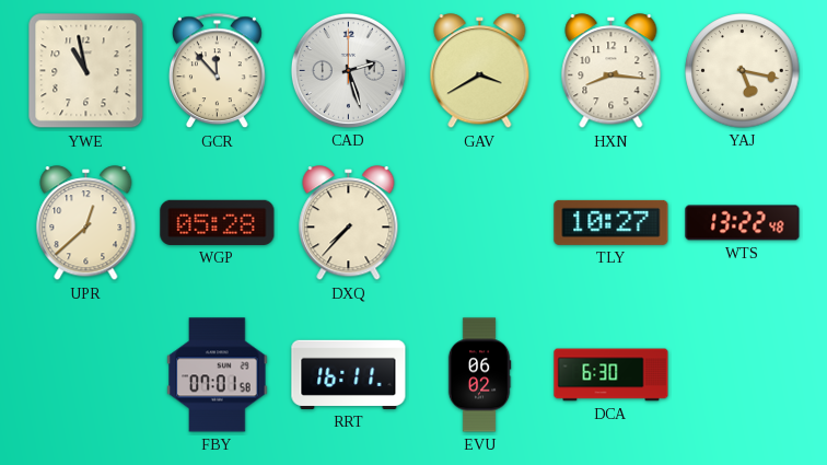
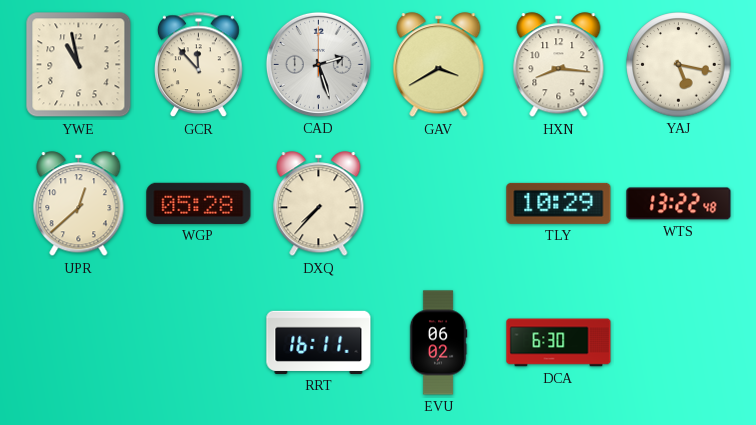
TLY: 10:27 -> 10:29
FBY: 07:01 -> none
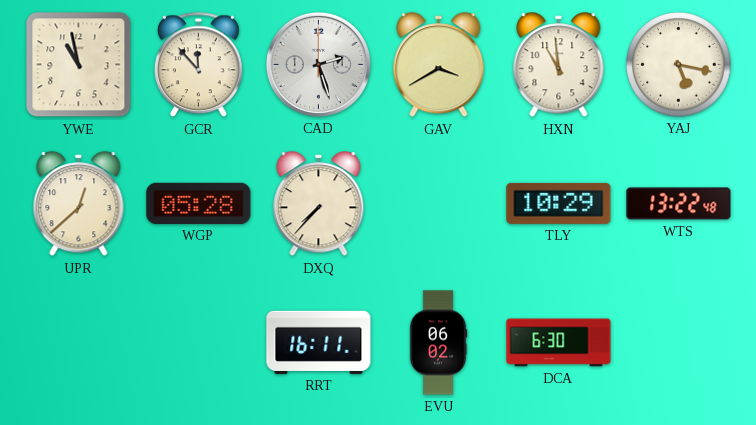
HXN: 8:16 -> 10:59
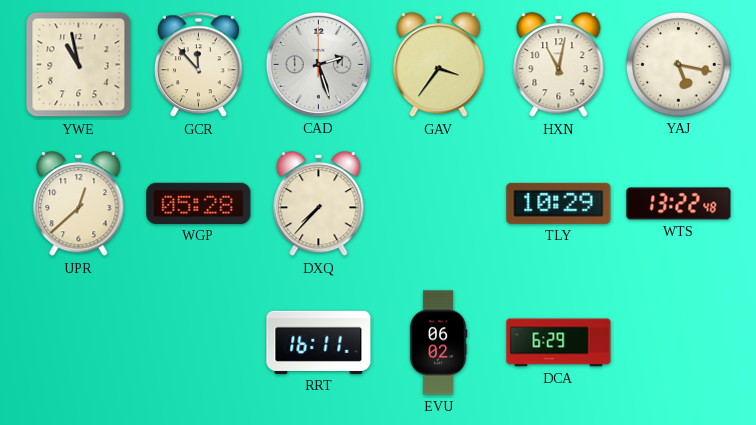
GAV: 3:40 -> 3:36
HXN: 10:59 -> 11:02
DCA: 6:30 -> 6:29
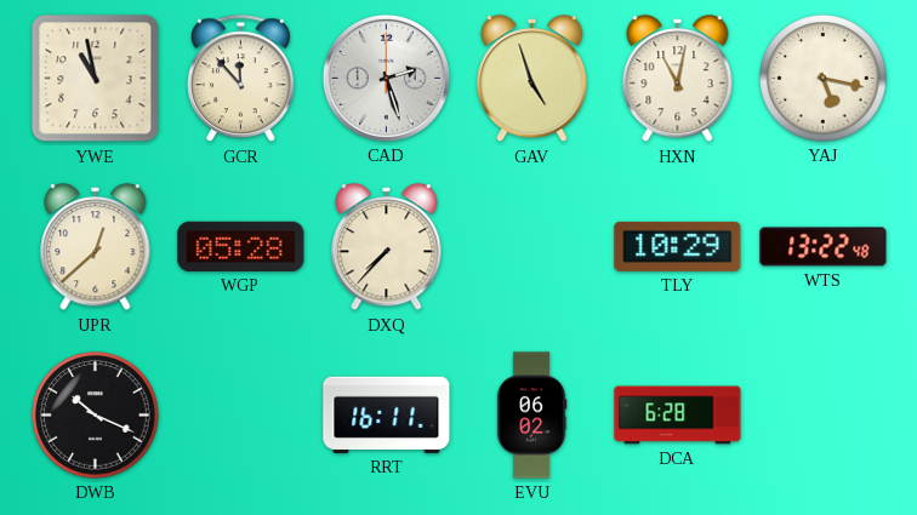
GAV: 3:36 -> 4:57
DWB: none -> 10:19
DCA: 6:29 -> 6:28
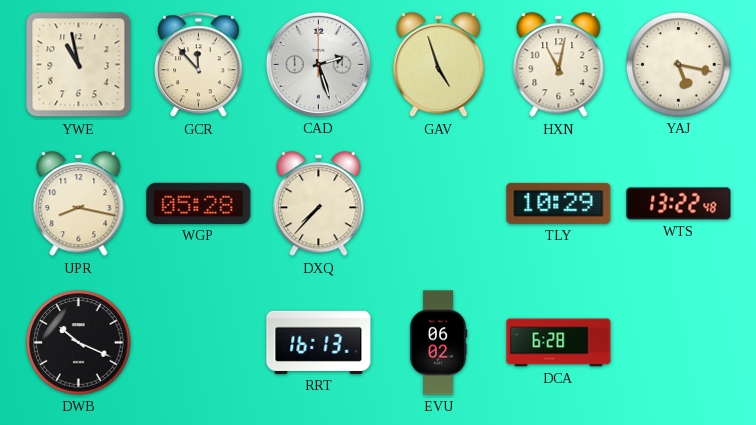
UPR: 12:38 -> 8:17
RRT: 16:11 -> 16:13
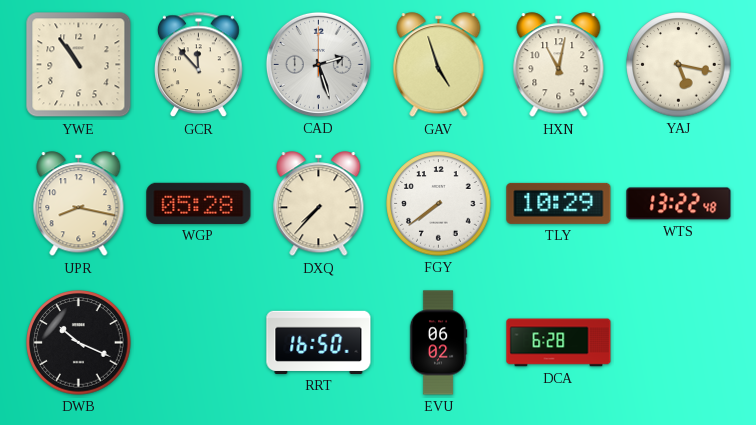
YWE: 10:58 -> 10:54
FGY: none -> 7:39
RRT: 16:13 -> 16:50
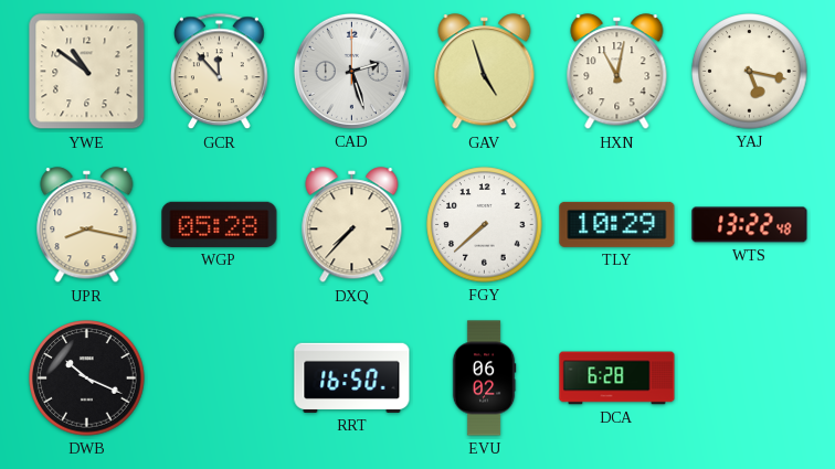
YWE: 10:54 -> 10:51
FGY: 7:39 -> 7:38
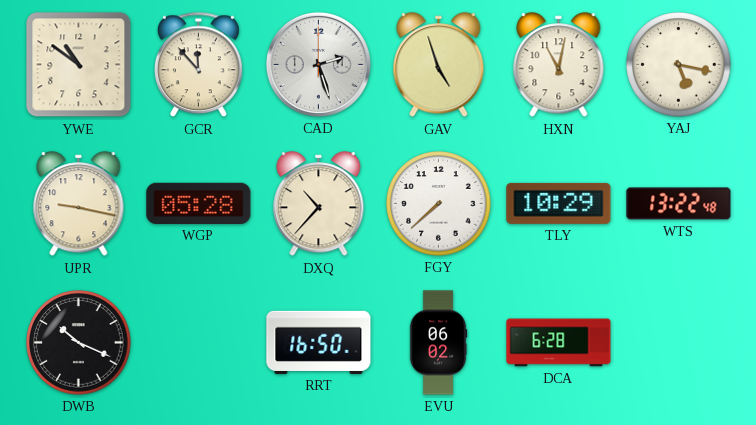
UPR: 8:17 -> 9:17
DXQ: 7:37 -> 10:37
